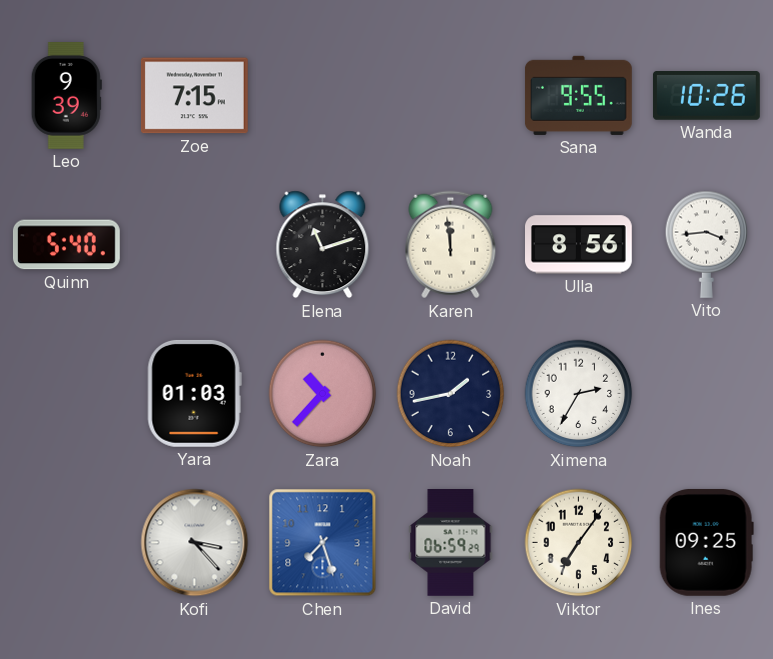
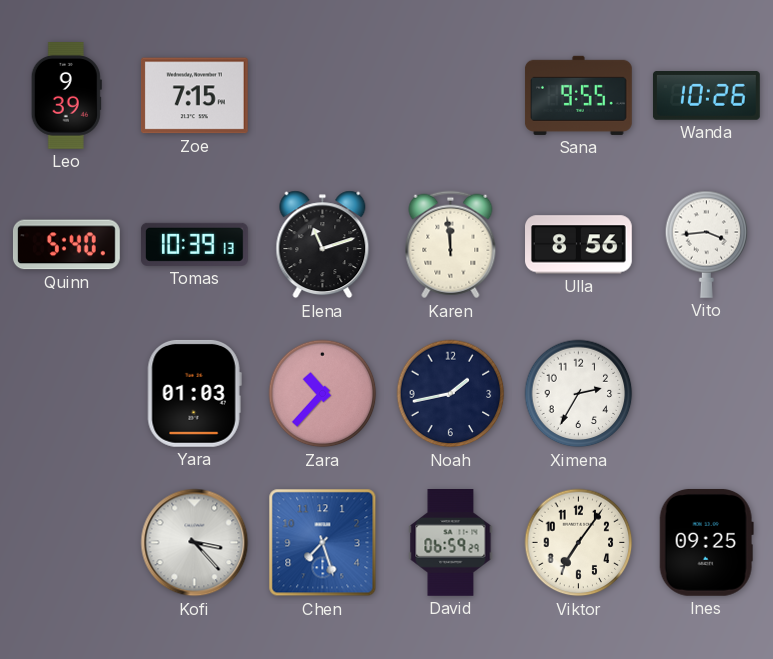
Tomas: none -> 10:39
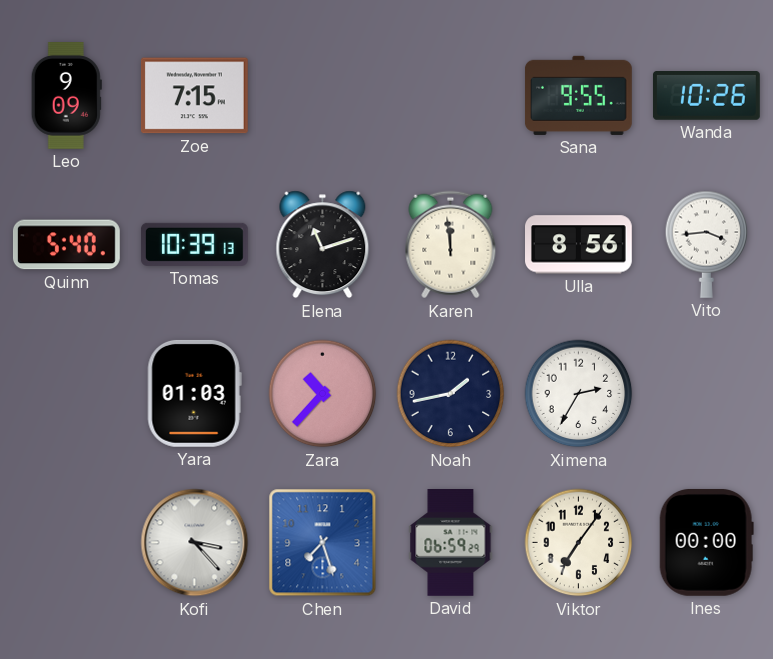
Leo: 9:39 -> 9:09
Ines: 09:25 -> 00:00
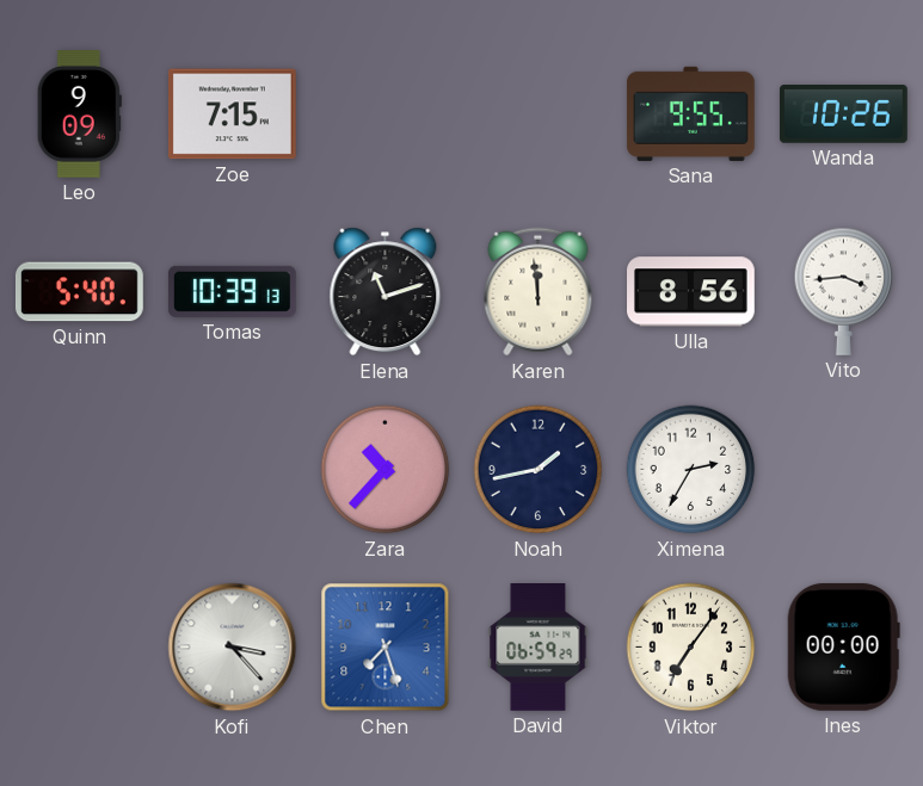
Yara: 01:03 -> none
